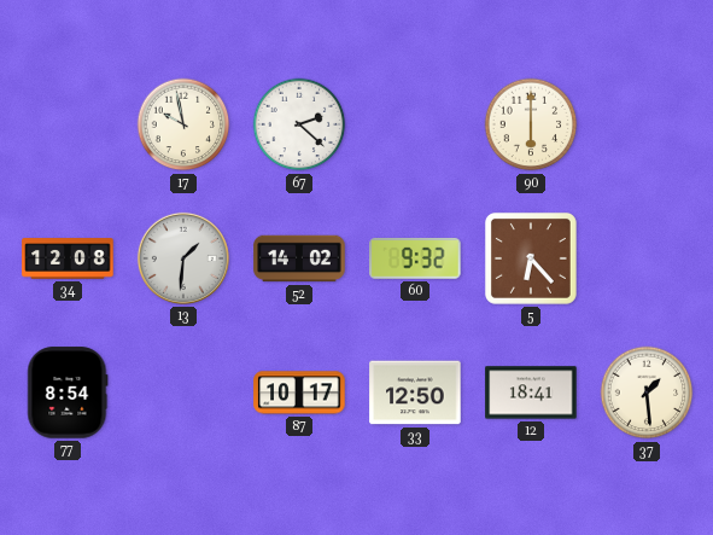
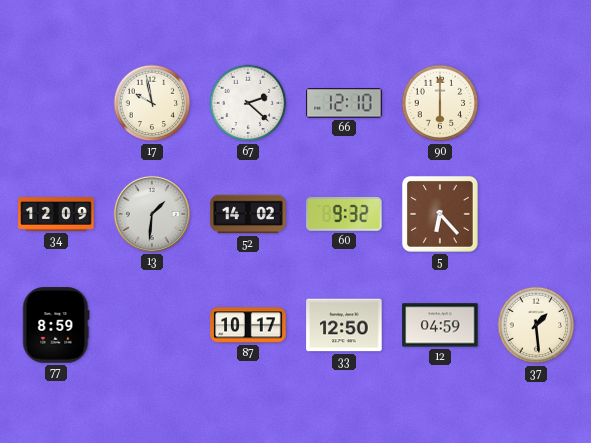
66: none -> 12:10
34: 12:08 -> 12:09
77: 8:54 -> 8:59
12: 18:41 -> 04:59
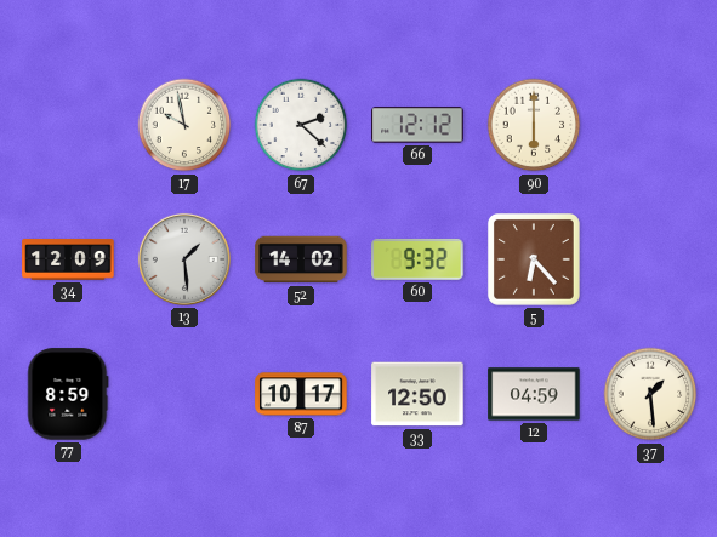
66: 12:10 -> 12:12
13: 1:31 -> 1:29
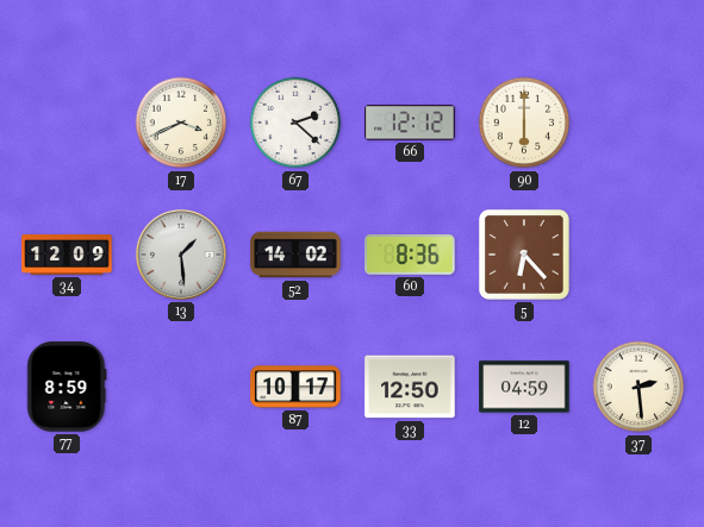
17: 9:58 -> 3:41
60: 9:32 -> 8:36
37: 1:29 -> 2:29
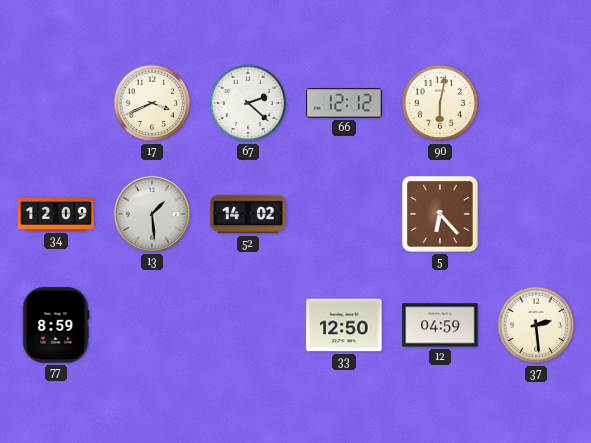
90: 6:00 -> 6:02
60: 8:36 -> none
87: 10:17 -> none
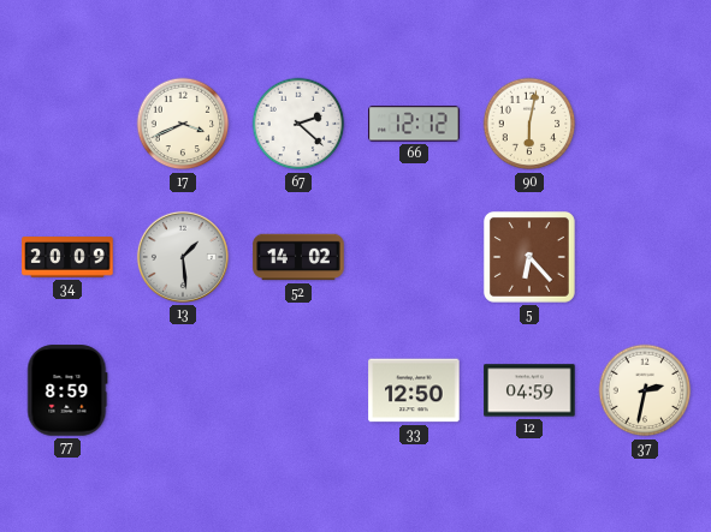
34: 12:09 -> 20:09
37: 2:29 -> 2:32
